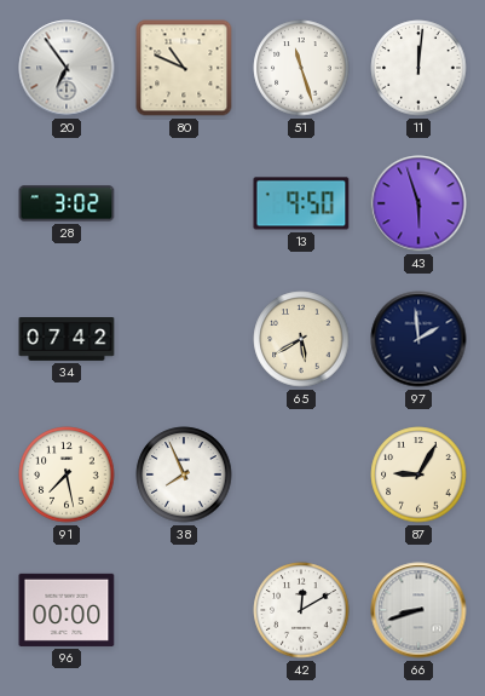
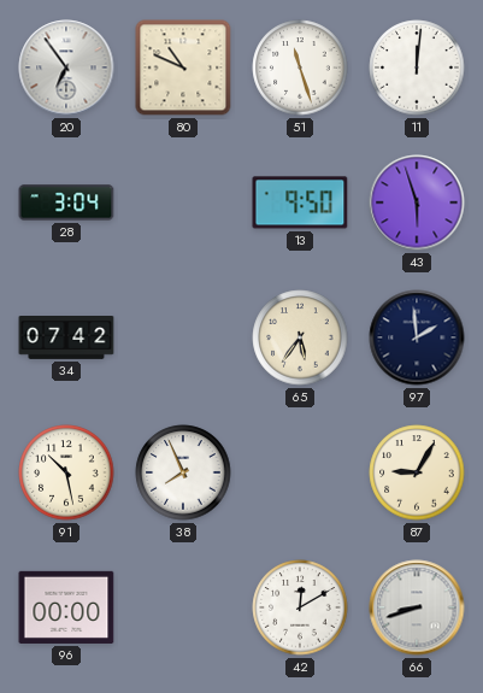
28: 3:02 -> 3:04
65: 5:40 -> 5:36
91: 7:28 -> 10:28
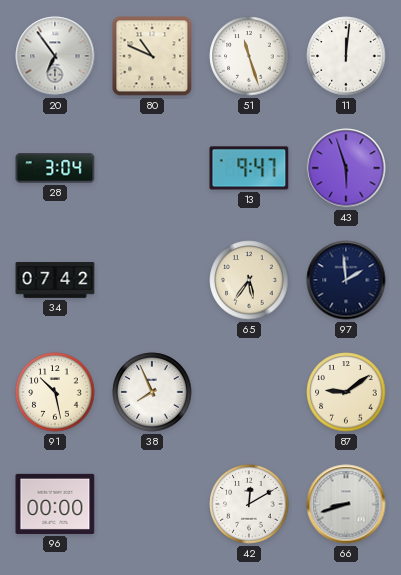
13: 9:50 -> 9:47
87: 9:05 -> 9:09
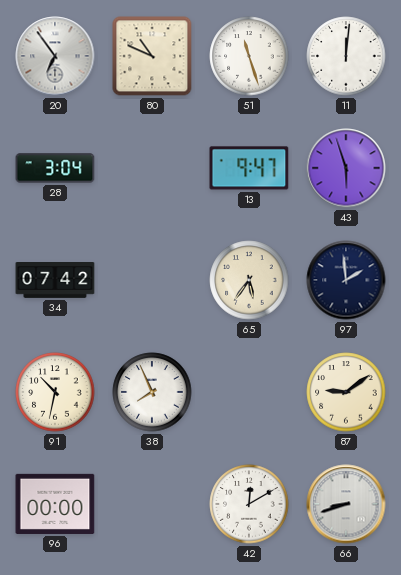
91: 10:28 -> 10:32
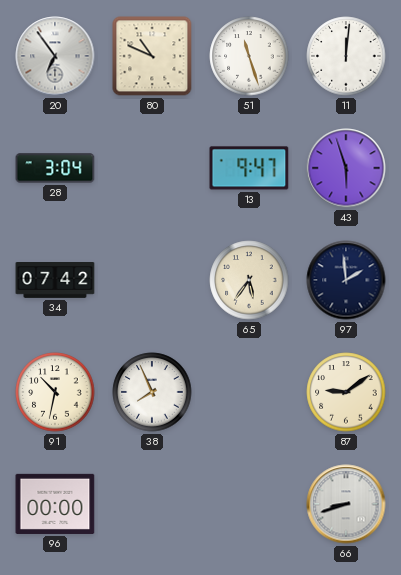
42: 12:10 -> none
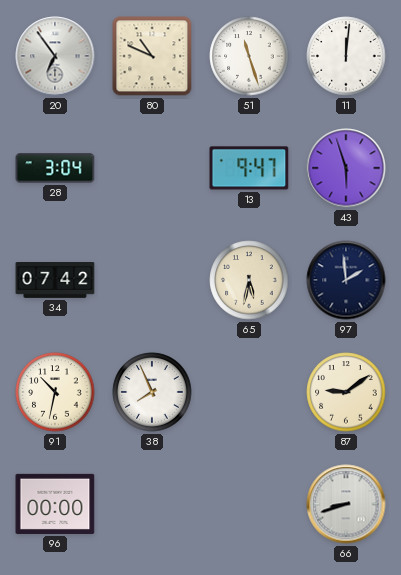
65: 5:36 -> 5:32
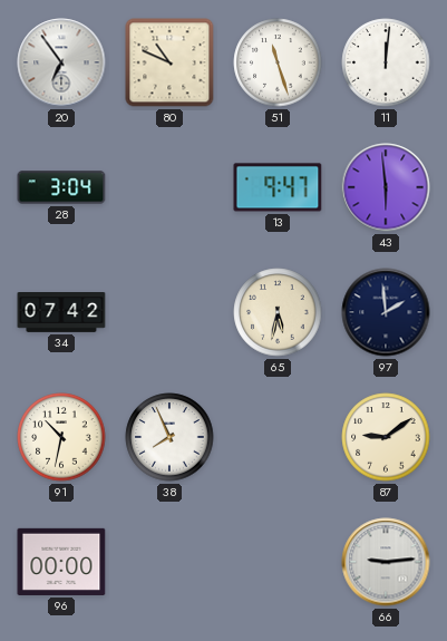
43: 5:57 -> 5:59
66: 8:42 -> 9:14
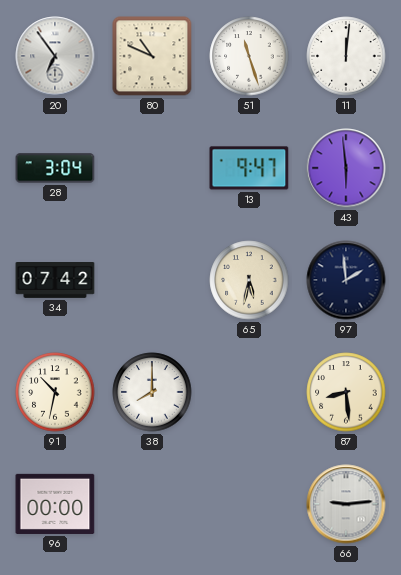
38: 7:56 -> 8:00
87: 9:09 -> 8:29
